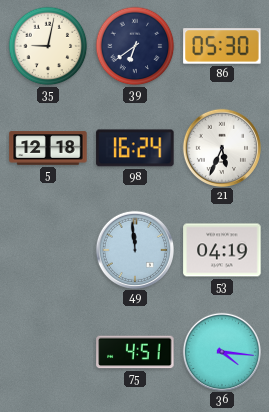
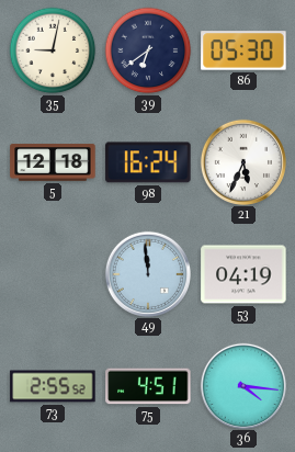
73: none -> 2:55
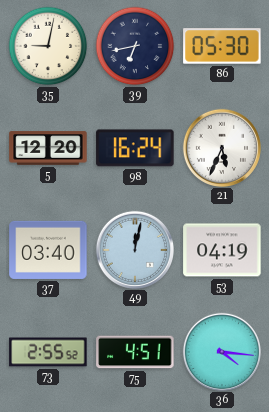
39: 6:39 -> 6:43
5: 12:18 -> 12:20
37: none -> 03:40
49: 11:59 -> 12:02
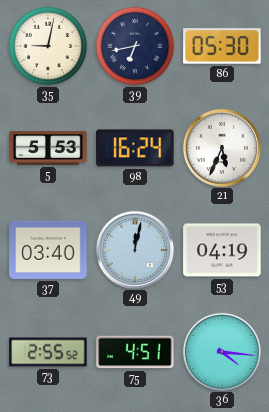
5: 12:20 -> 5:53
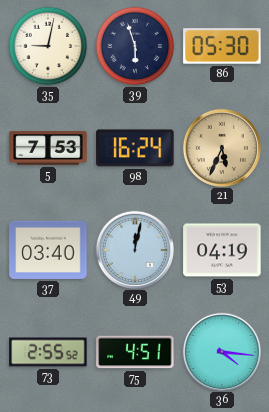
39: 6:43 -> 5:57
5: 5:53 -> 7:53
21 dial: white -> champagne
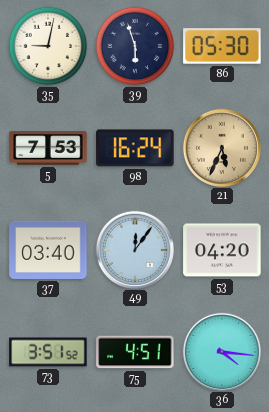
49: 12:02 -> 12:06
53: 04:19 -> 04:20
73: 2:55 -> 3:51
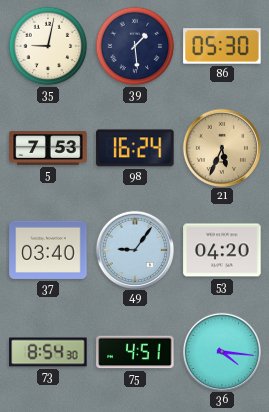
39: 5:57 -> 1:29
49: 12:06 -> 9:06
73: 3:51 -> 8:54
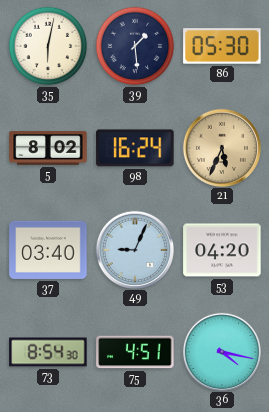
35: 9:02 -> 6:02
5: 7:53 -> 8:02
49: 9:06 -> 9:04
36: 4:16 -> 4:17
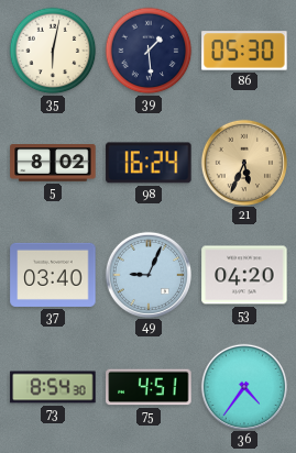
36: 4:17 -> 4:36
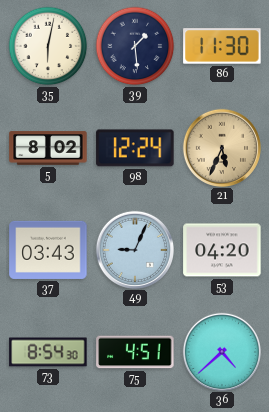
86: 05:30 -> 11:30
98: 16:24 -> 12:24
37: 03:40 -> 03:43
36: 4:36 -> 4:38
